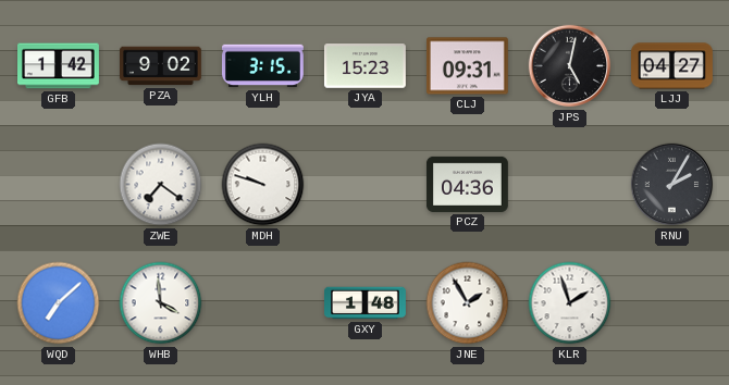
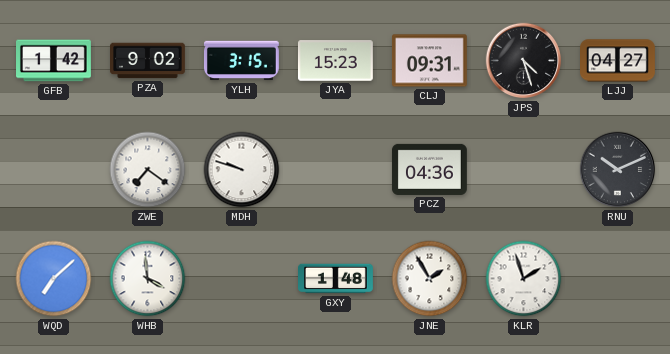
JPS: 5:02 -> 4:27
RNU: 2:05 -> 10:11
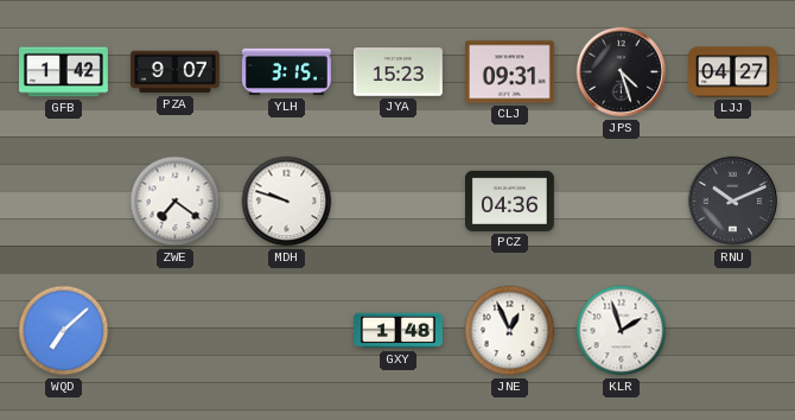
PZA: 9:02 -> 9:07
WHB: 3:59 -> none
JNE: 1:55 -> 12:56
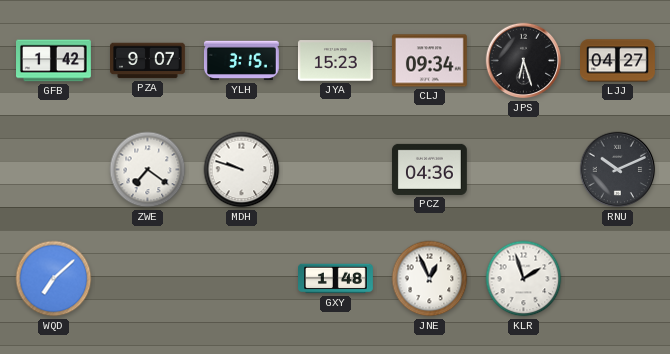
CLJ: 09:31 -> 09:34
JPS: 4:27 -> 6:27
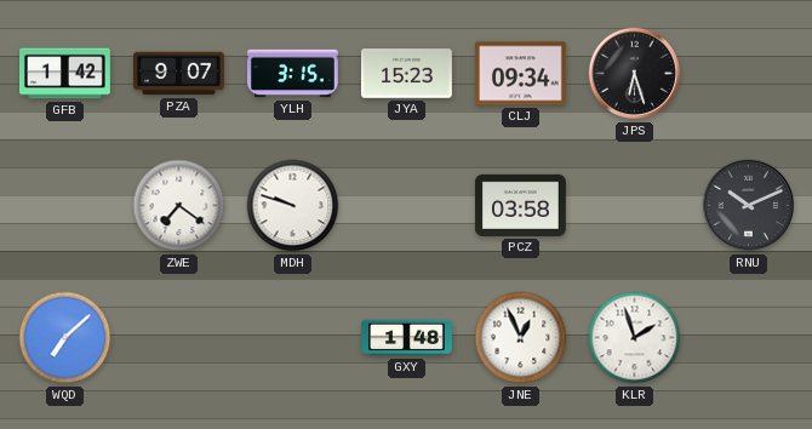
LJJ: 04:27 -> none
PCZ: 04:36 -> 03:58
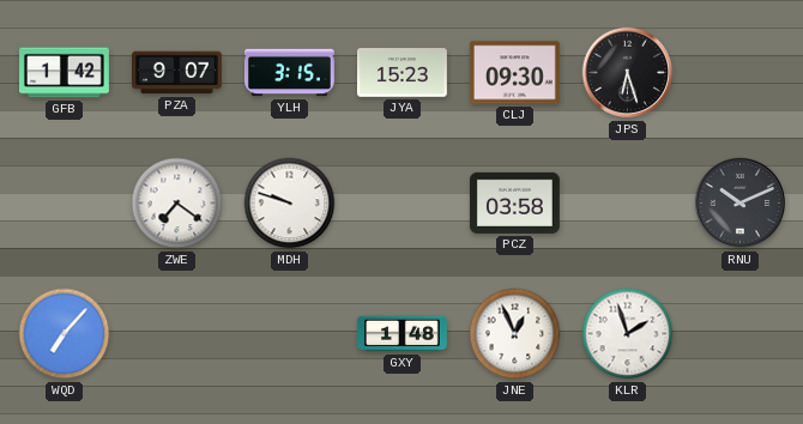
CLJ: 09:34 -> 09:30
WQD: 7:08 -> 7:07
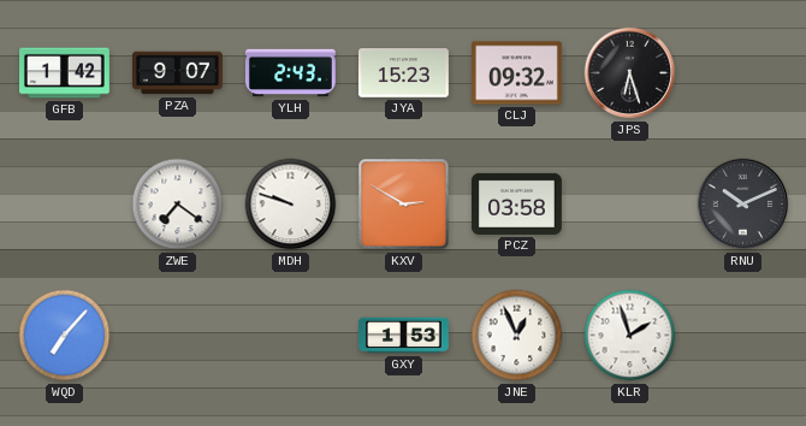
YLH: 3:15 -> 2:43
CLJ: 09:30 -> 09:32
KXV: none -> 2:50
GXY: 1:48 -> 1:53
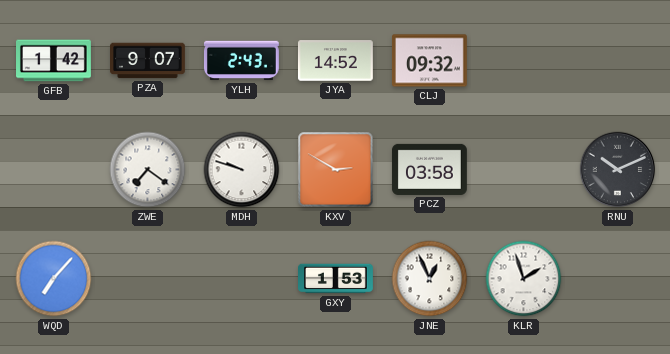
JYA: 15:23 -> 14:52
JPS: 6:27 -> none
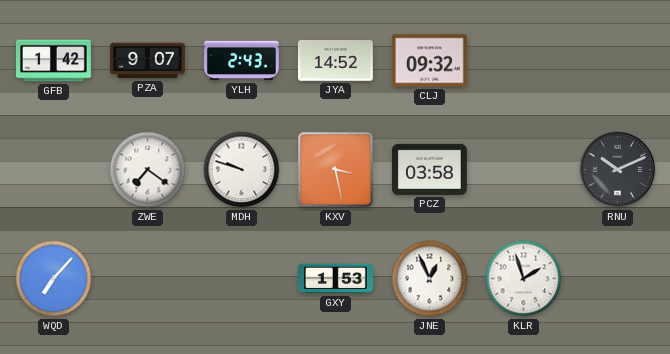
KXV: 2:50 -> 3:28
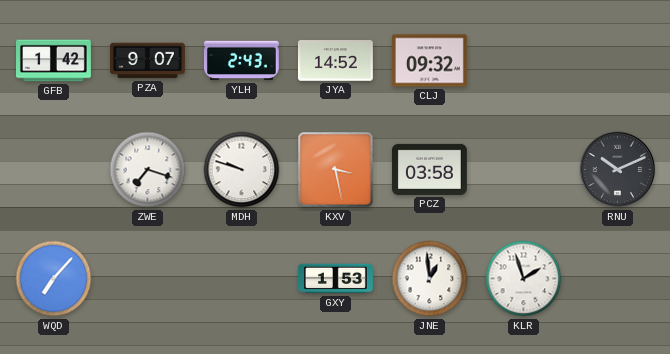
ZWE: 7:21 -> 7:18
JNE: 12:56 -> 12:59
